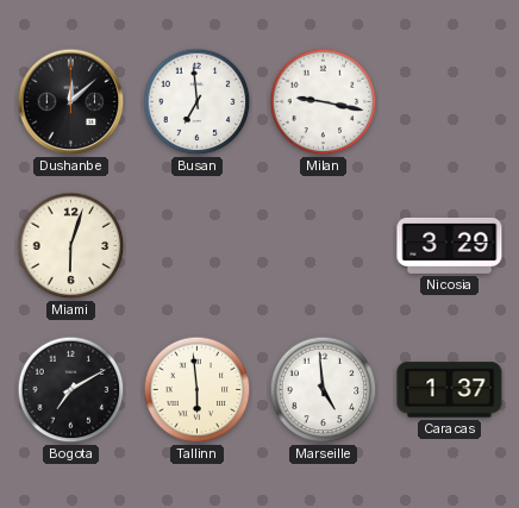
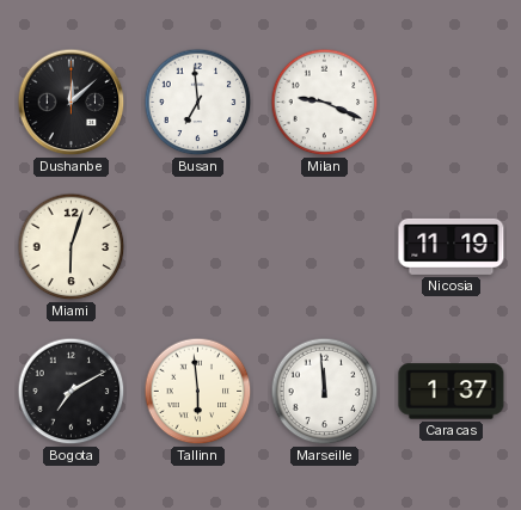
Milan: 9:17 -> 9:19
Nicosia: 3:29 -> 11:19
Marseille: 4:59 -> 11:59
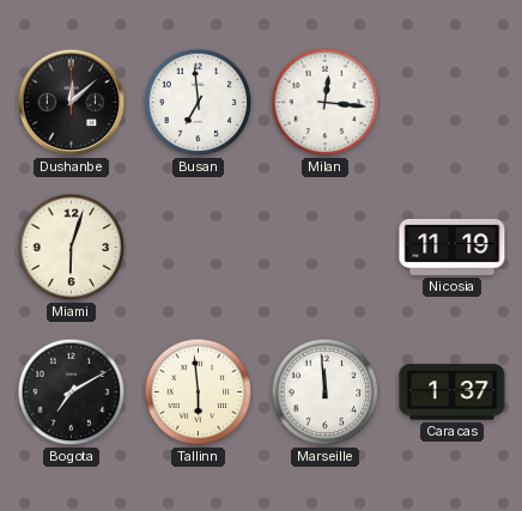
Milan: 9:19 -> 12:16
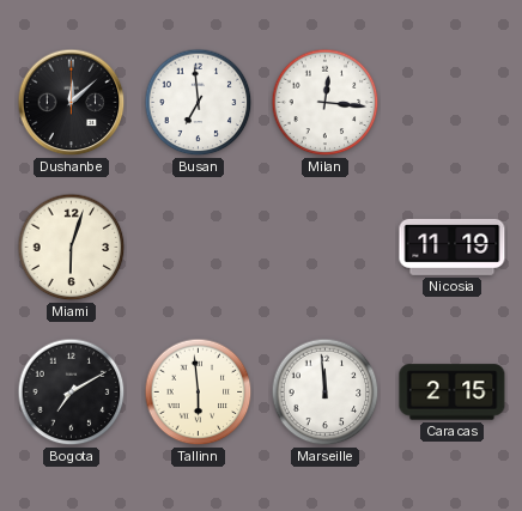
Caracas: 1:37 -> 2:15
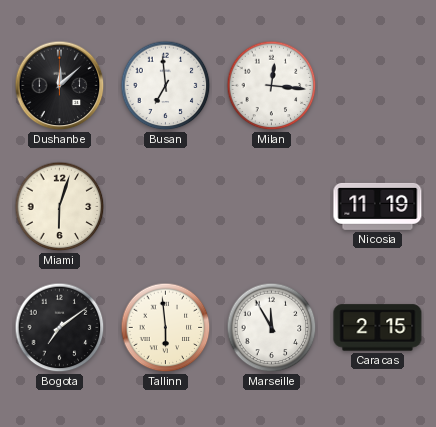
Bogota: 7:10 -> 7:09
Marseille: 11:59 -> 11:55
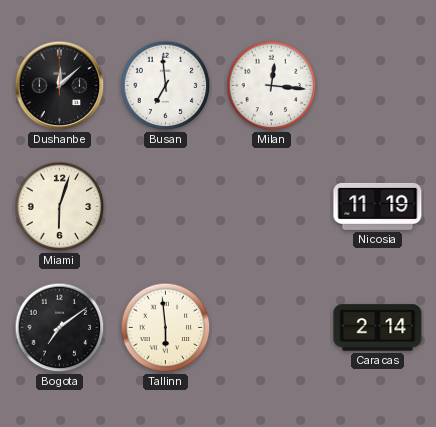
Marseille: 11:55 -> none
Caracas: 2:15 -> 2:14
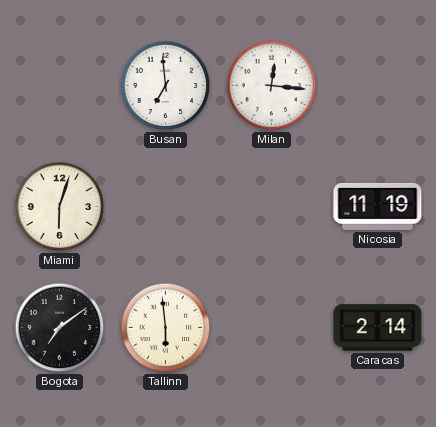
Dushanbe: 12:08 -> none
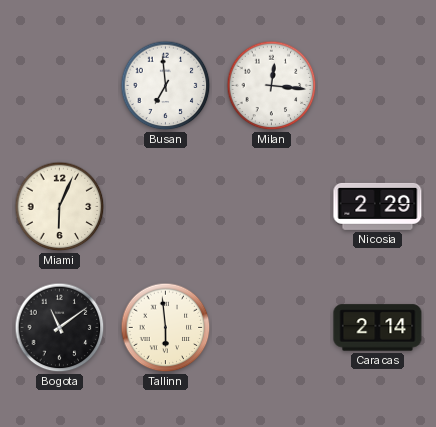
Miami: 6:03 -> 6:04
Nicosia: 11:19 -> 2:29
Bogota: 7:09 -> 11:09
